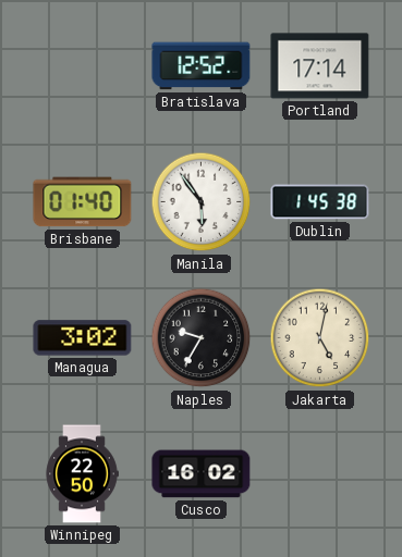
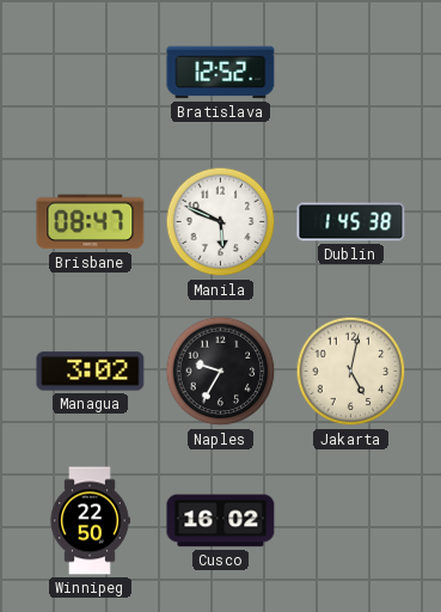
Portland: 17:14 -> none
Brisbane: 01:40 -> 08:47
Manila: 5:54 -> 5:49
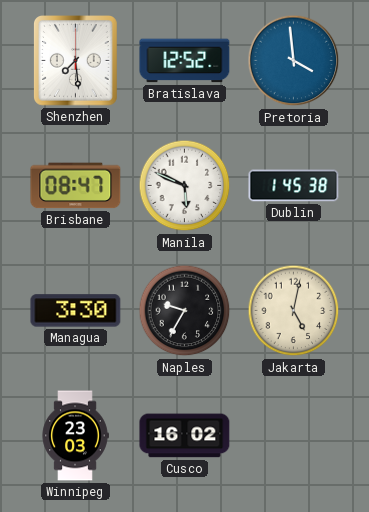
Shenzhen: none -> 7:29
Pretoria: none -> 3:59
Managua: 3:02 -> 3:30
Winnipeg: 22:50 -> 23:03
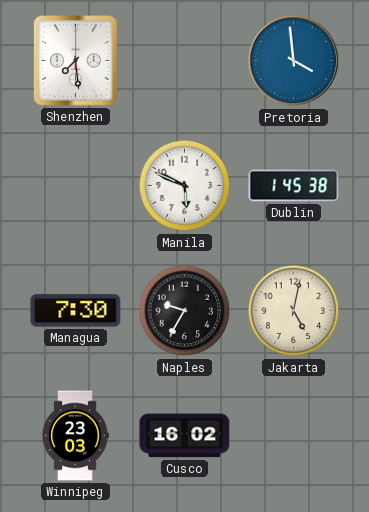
Bratislava: 12:52 -> none
Brisbane: 08:47 -> none
Managua: 3:30 -> 7:30
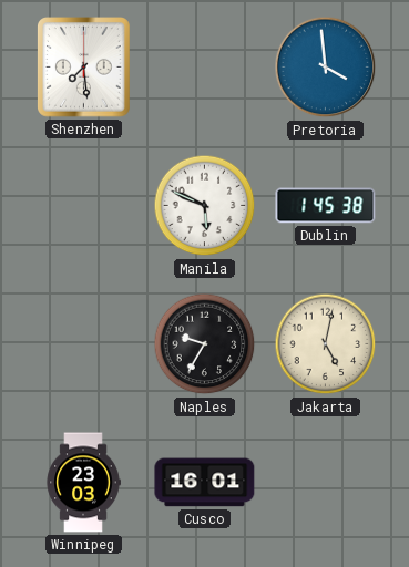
Managua: 7:30 -> none
Cusco: 16:02 -> 16:01
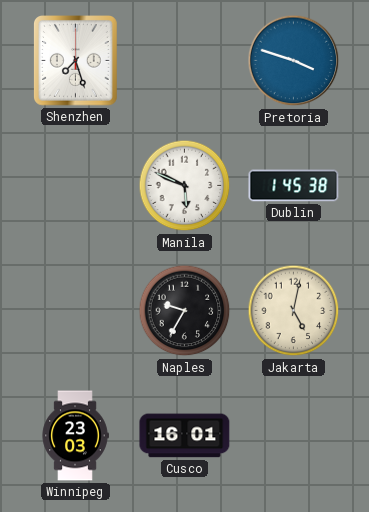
Shenzhen: 7:29 -> 7:27
Pretoria: 3:59 -> 3:48
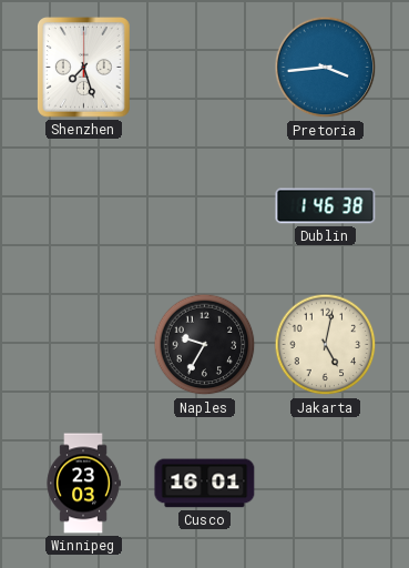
Pretoria: 3:48 -> 3:44
Manila: 5:49 -> none
Dublin: 1:45 -> 1:46
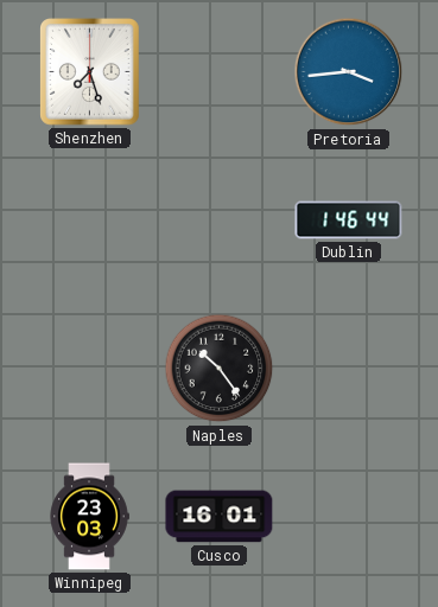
Dublin: 1:46:38 -> 1:46:44
Naples: 9:35 -> 10:24
Jakarta: 5:02 -> none
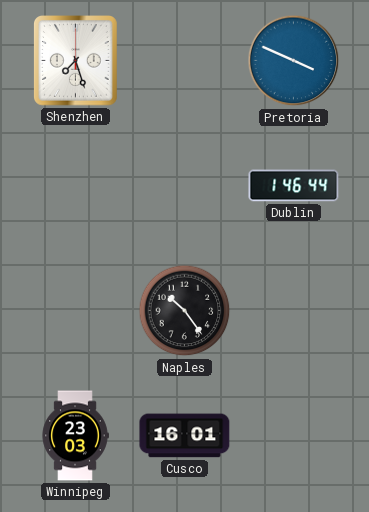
Pretoria: 3:44 -> 3:49
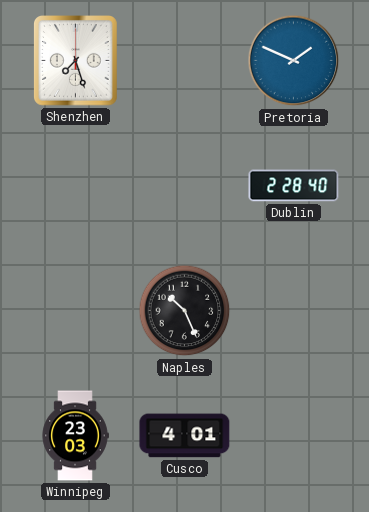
Pretoria: 3:49 -> 1:49
Dublin: 1:46 -> 2:28
Naples: 10:24 -> 10:26
Cusco: 16:01 -> 4:01
